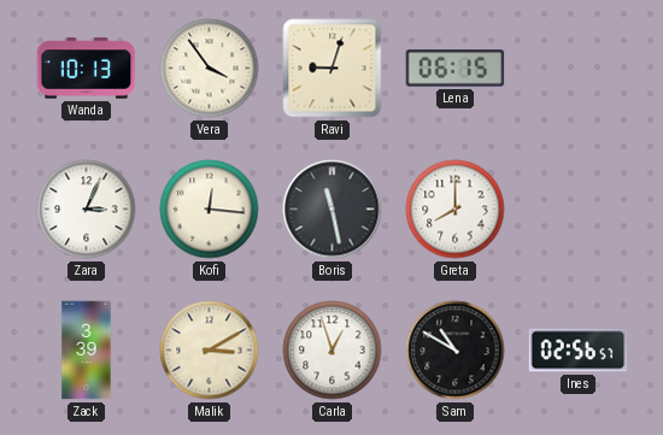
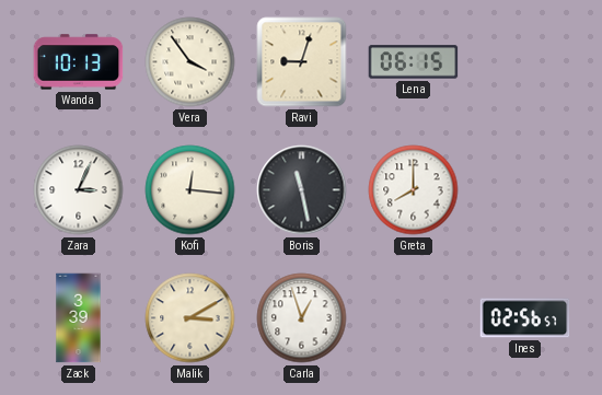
Sam: 10:50 -> none
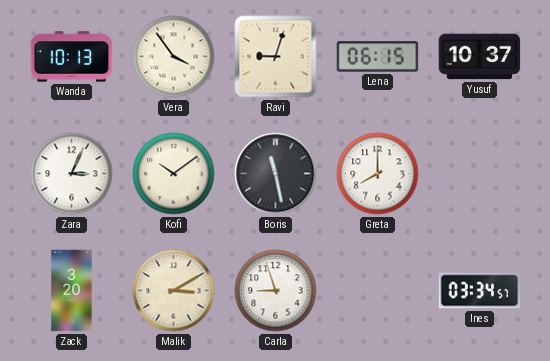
Yusuf: none -> 10:37
Kofi: 12:16 -> 10:09
Zack: 3:39 -> 3:20
Carla: 12:57 -> 8:57
Ines: 02:56 -> 03:34
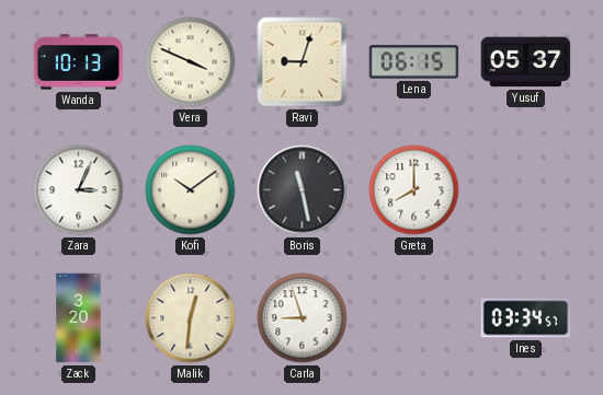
Vera: 3:54 -> 3:49
Yusuf: 10:37 -> 05:37
Malik: 3:10 -> 12:31
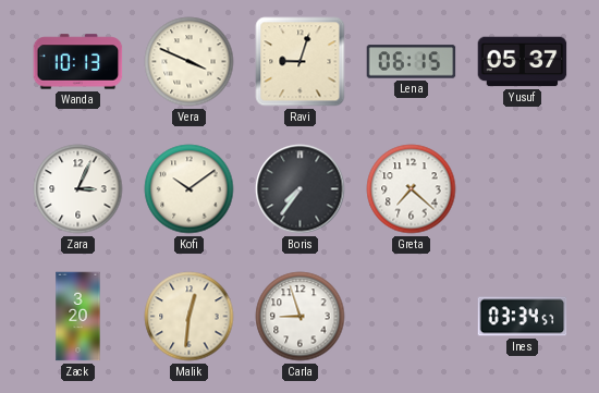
Boris: 11:28 -> 7:36
Greta: 8:00 -> 7:22
